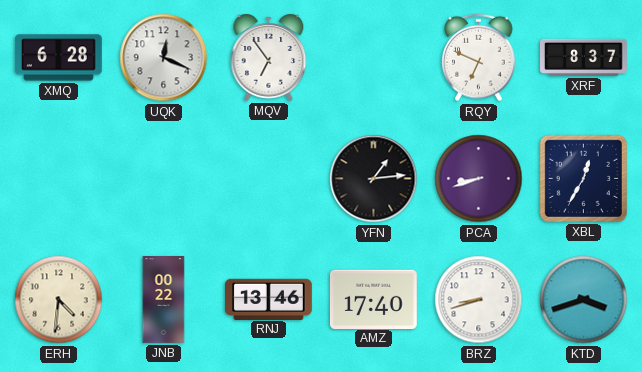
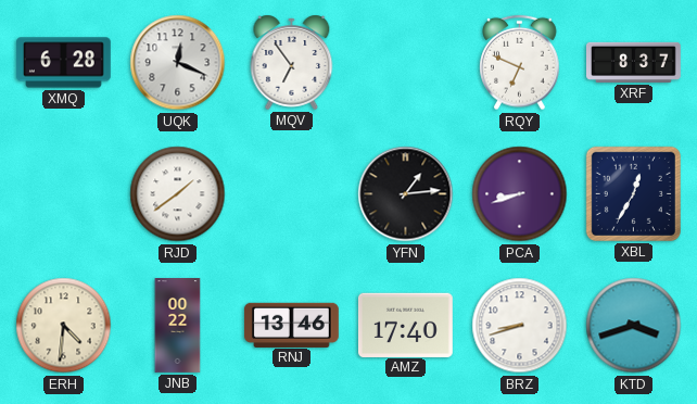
RJD: none -> 1:39
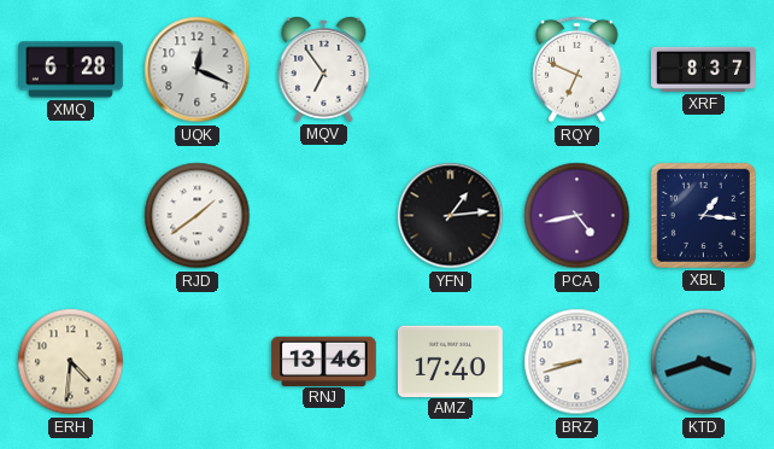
PCA: 8:42 -> 4:43
XBL: 12:35 -> 1:16
JNB: 00:22 -> none
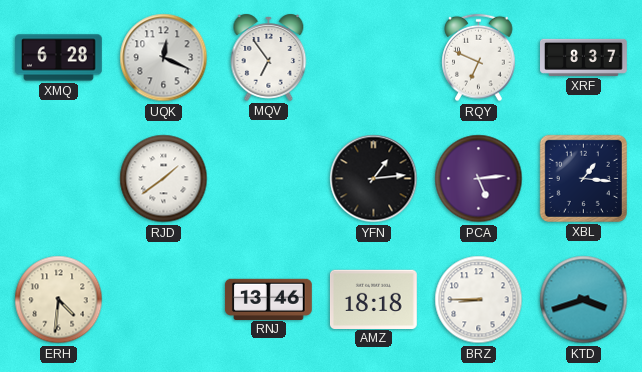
PCA: 4:43 -> 5:14
AMZ: 17:40 -> 18:18
BRZ: 8:42 -> 8:45
